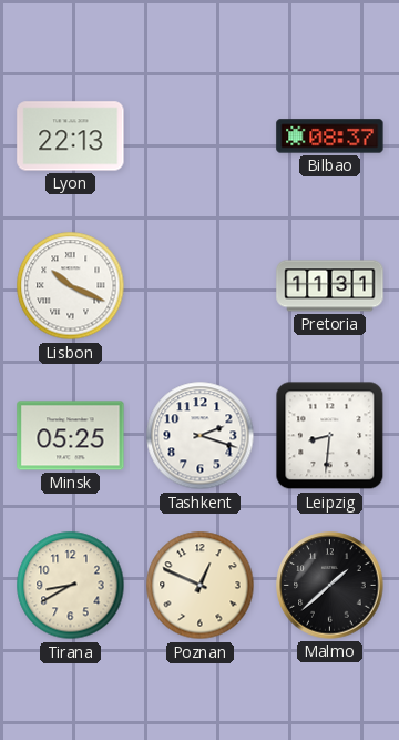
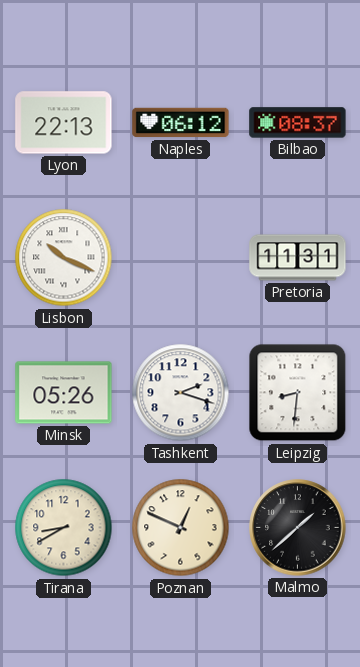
Naples: none -> 06:12
Minsk: 05:25 -> 05:26
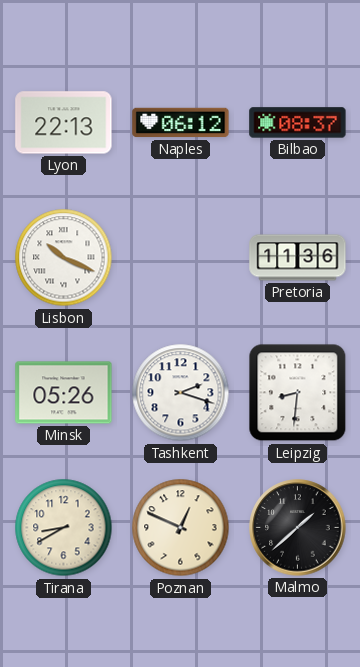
Pretoria: 11:31 -> 11:36
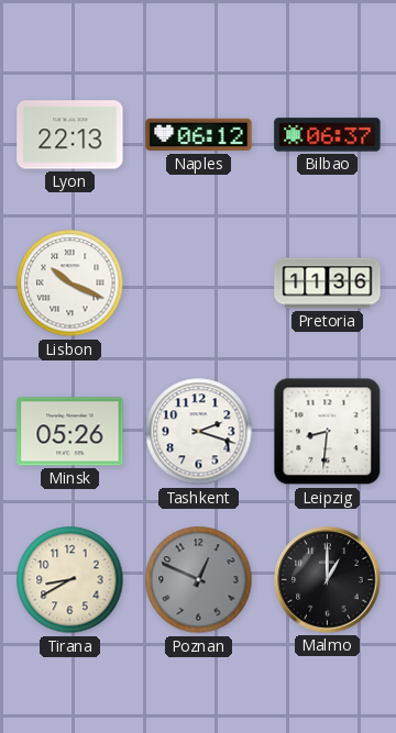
Bilbao: 08:37 -> 06:37
Poznan dial: cream -> grey
Malmo: 1:38 -> 1:00
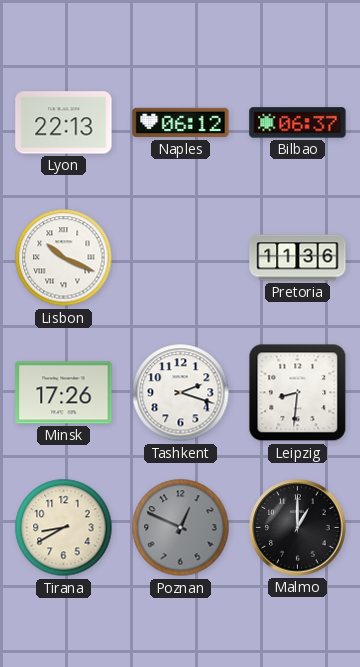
Minsk: 05:26 -> 17:26
